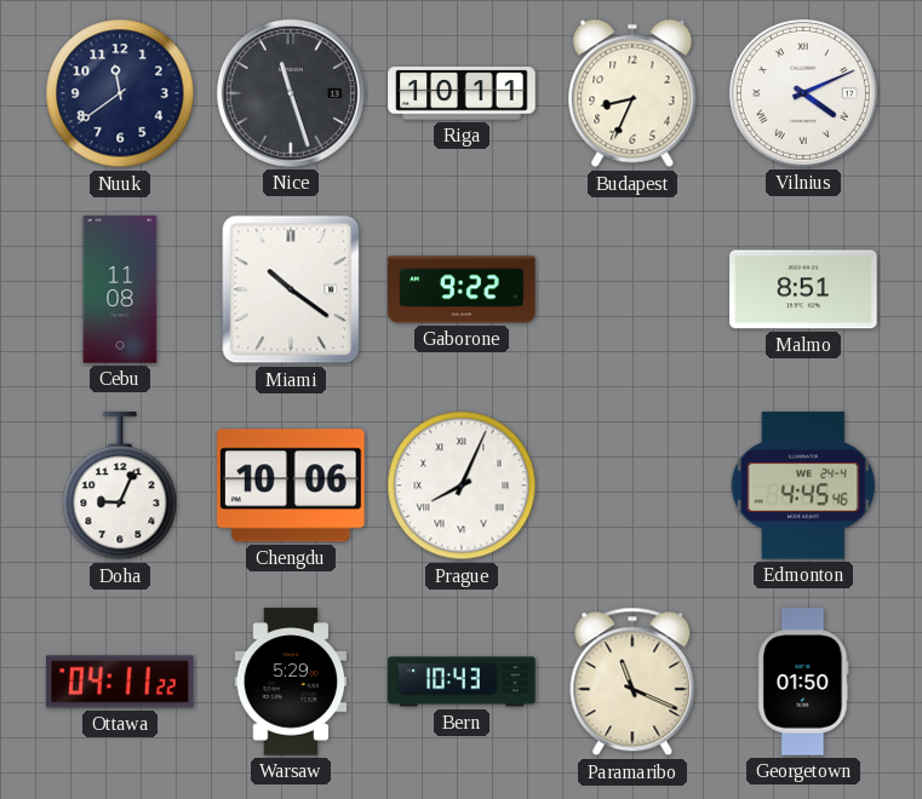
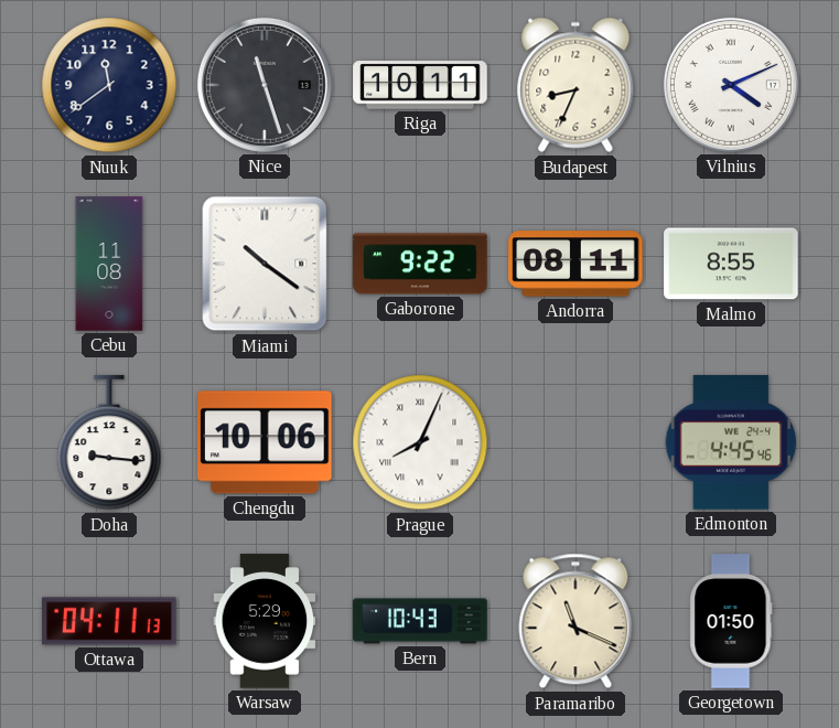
Andorra: none -> 08:11
Malmo: 8:51 -> 8:55
Doha: 9:04 -> 9:16
Ottawa: 04:11:22 -> 04:11:13
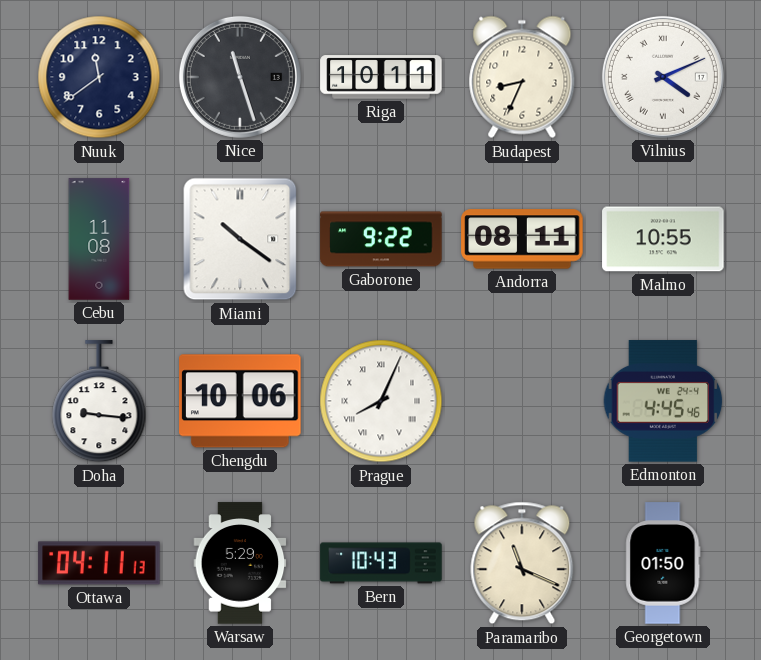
Malmo: 8:55 -> 10:55
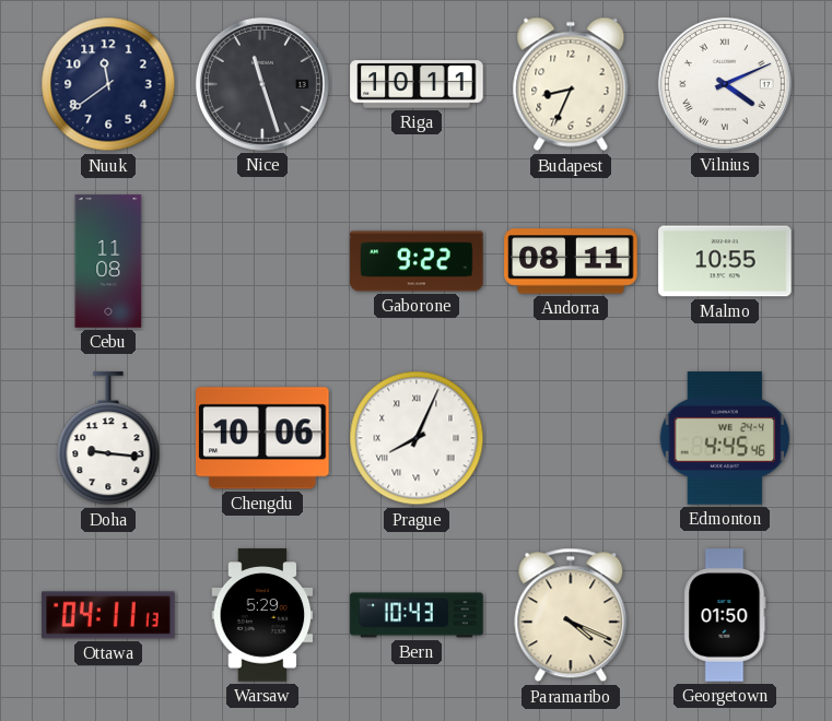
Miami: 10:21 -> none
Paramaribo: 11:19 -> 4:19
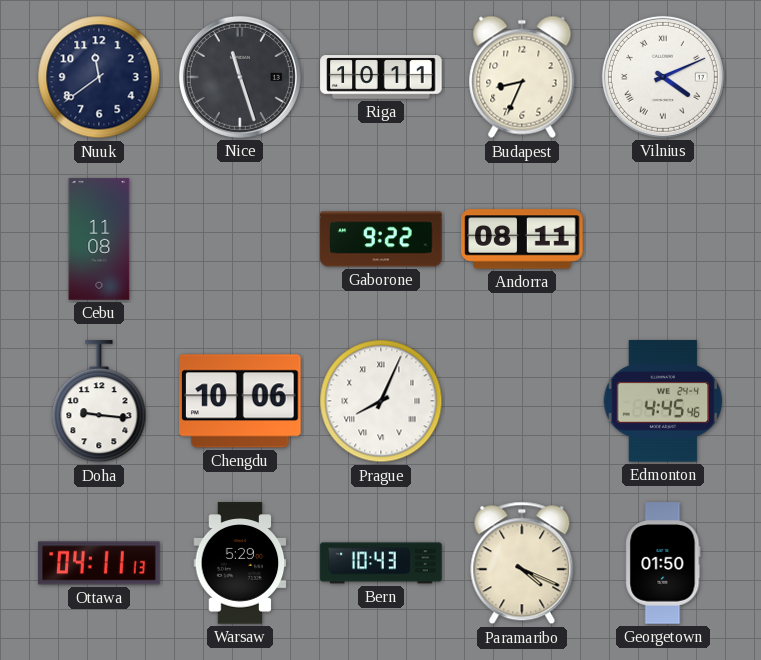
Malmo: 10:55 -> none
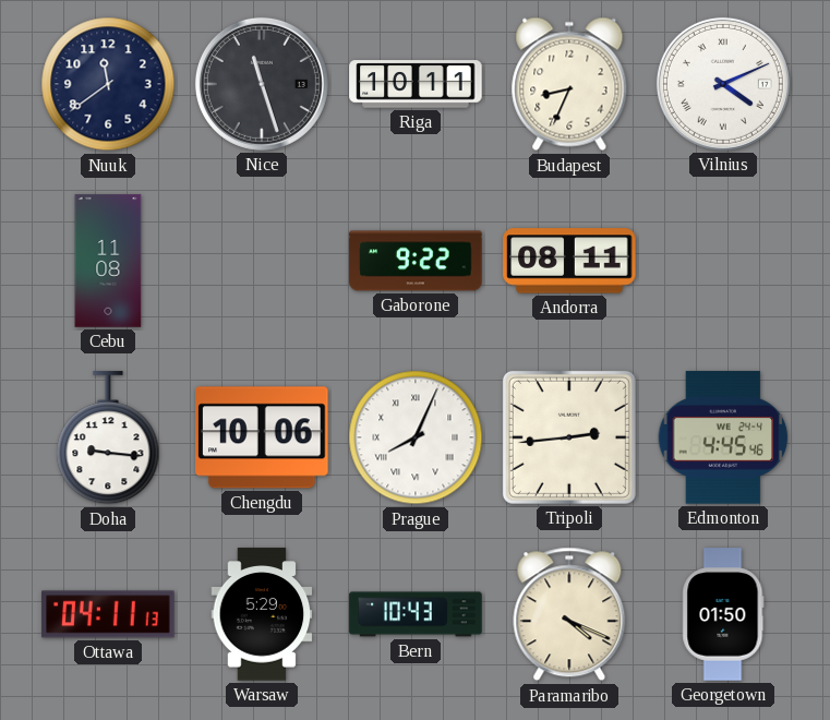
Tripoli: none -> 2:44
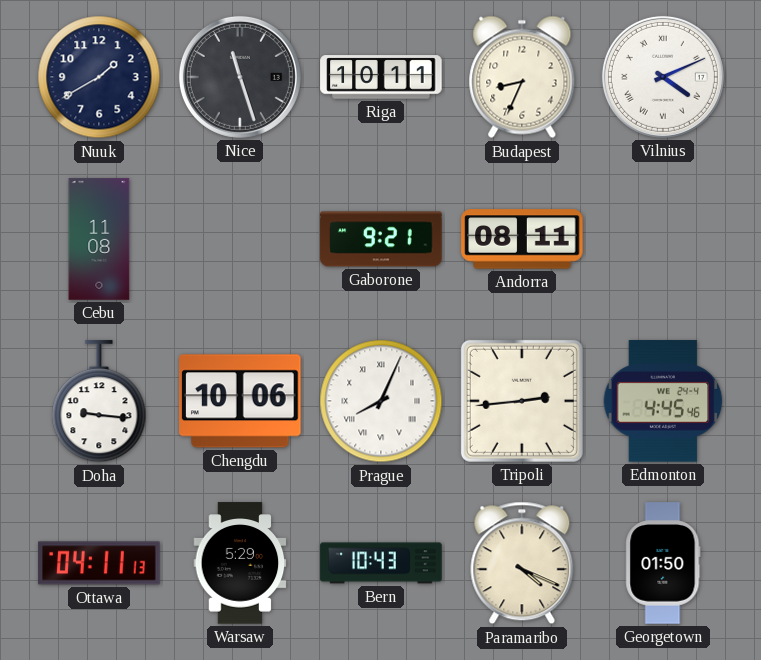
Nuuk: 11:39 -> 1:40
Gaborone: 9:22 -> 9:21
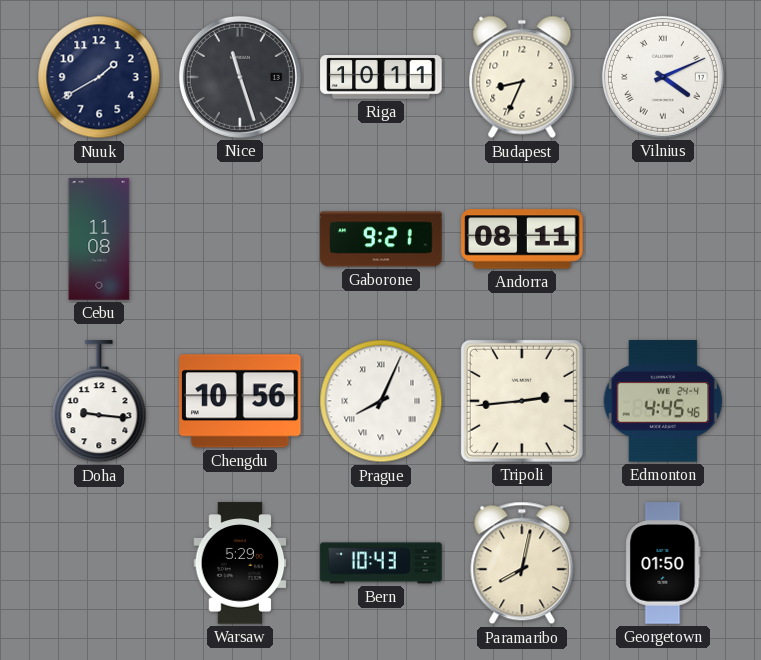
Chengdu: 10:06 -> 10:56
Ottawa: 04:11 -> none
Paramaribo: 4:19 -> 8:02
